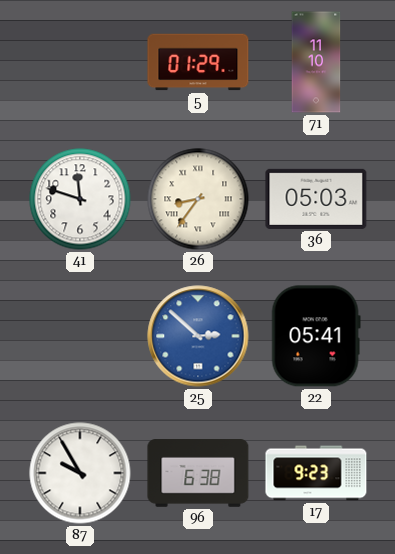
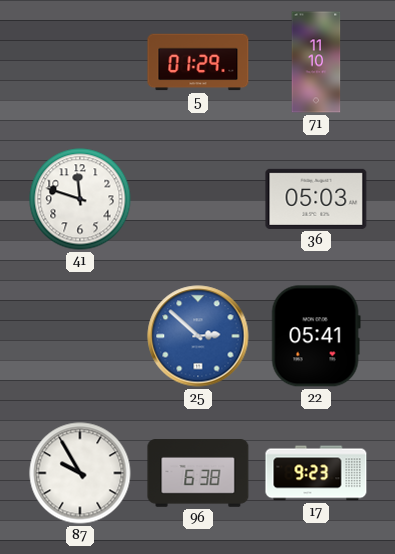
26: 8:36 -> none
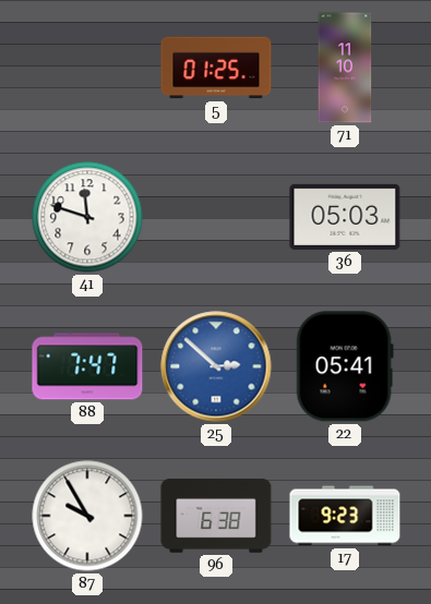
5: 01:29 -> 01:25
88: none -> 7:47
